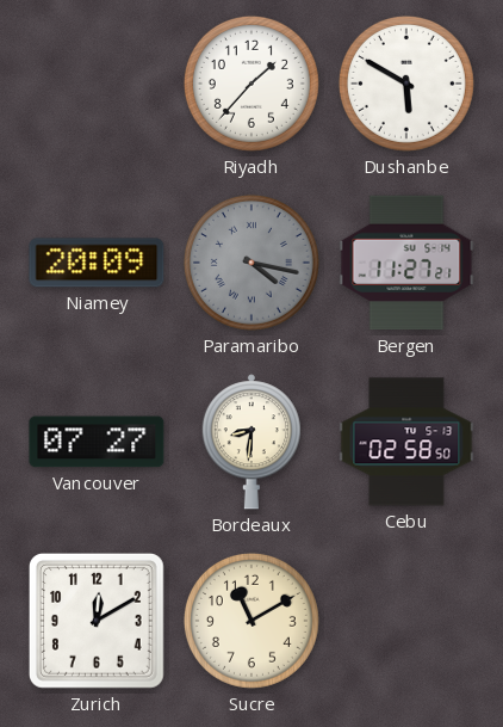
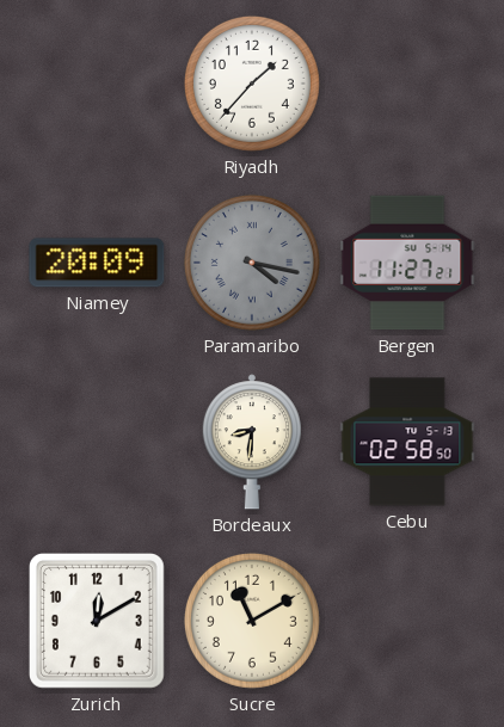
Dushanbe: 5:50 -> none
Vancouver: 07:27 -> none
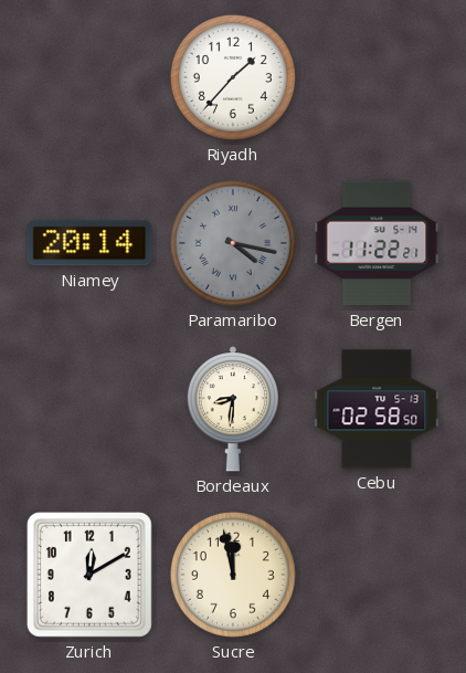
Niamey: 20:09 -> 20:14
Bergen: 11:27 -> 11:22
Sucre: 11:10 -> 11:58
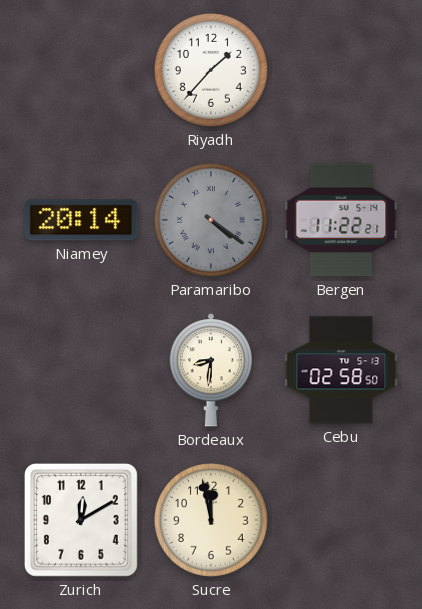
Paramaribo: 4:17 -> 4:21
